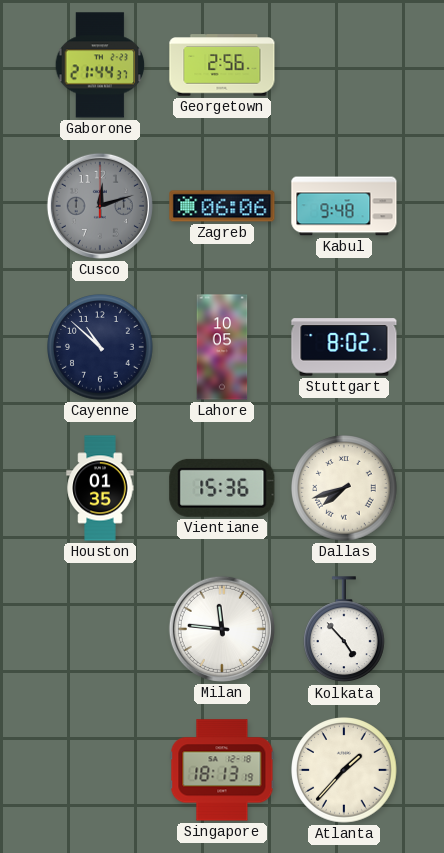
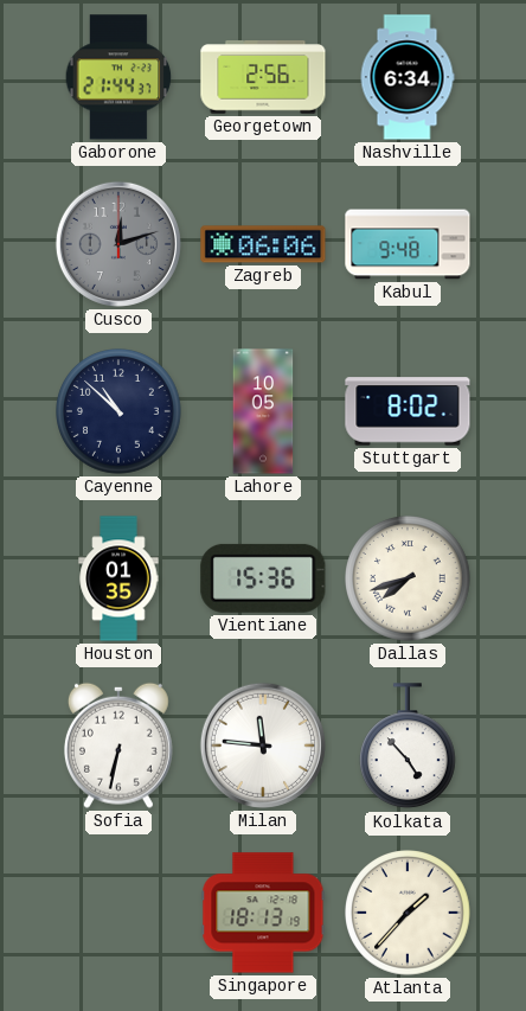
Nashville: none -> 6:34
Sofia: none -> 6:32
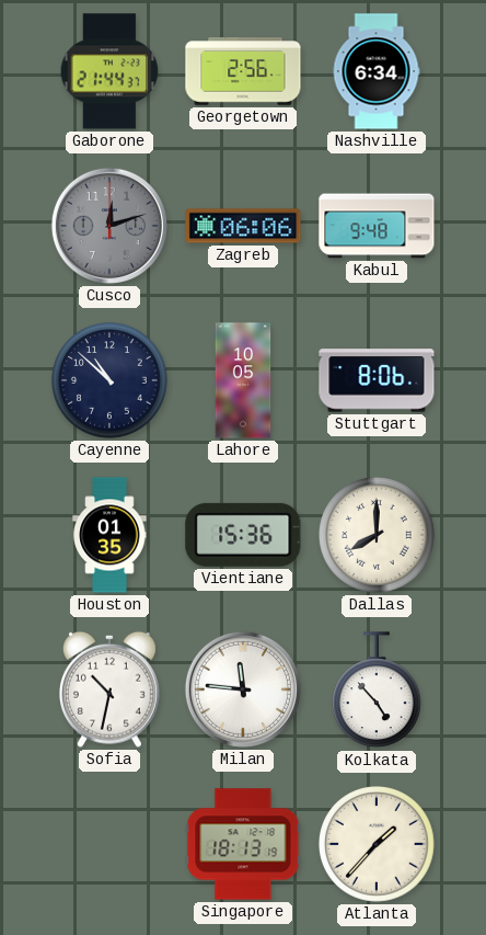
Stuttgart: 8:02 -> 8:06
Dallas: 7:42 -> 8:00
Sofia: 6:32 -> 10:32
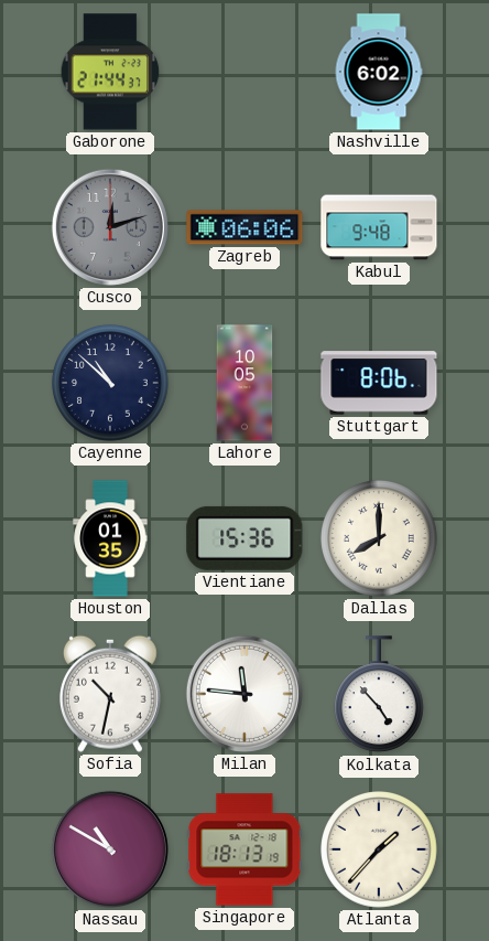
Georgetown: 2:56 -> none
Nashville: 6:34 -> 6:02
Nassau: none -> 10:50
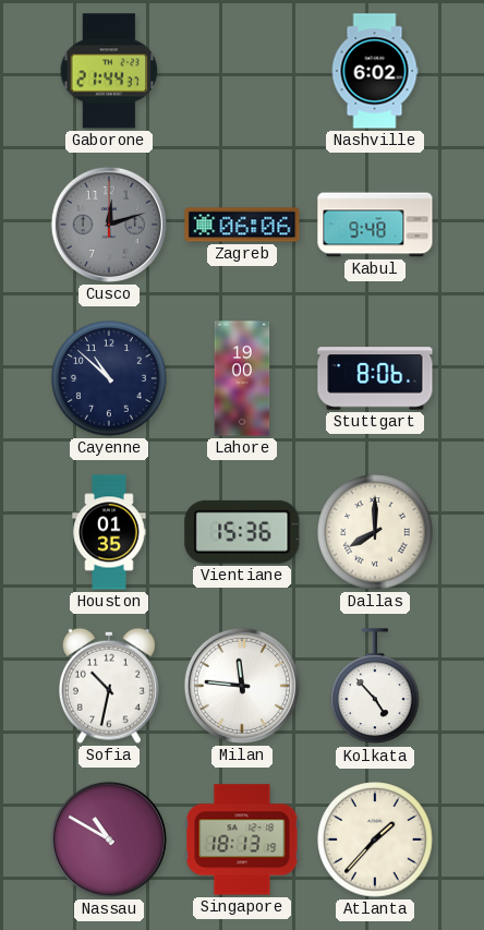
Lahore: 10:05 -> 19:00
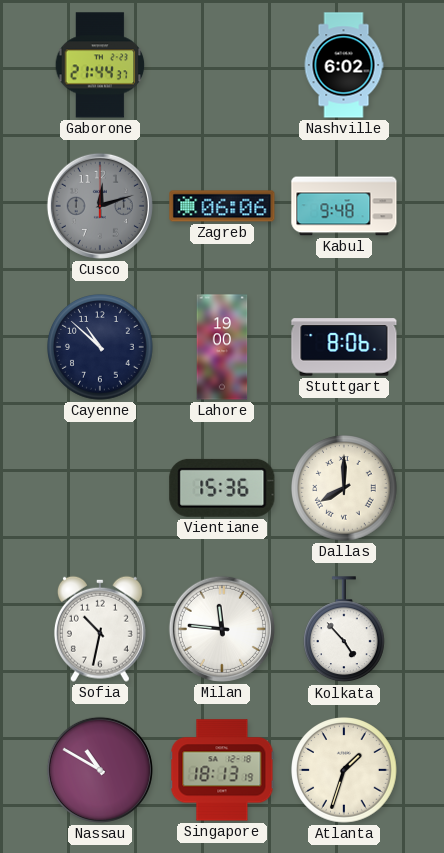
Houston: 01:35 -> none
Atlanta: 1:37 -> 1:33
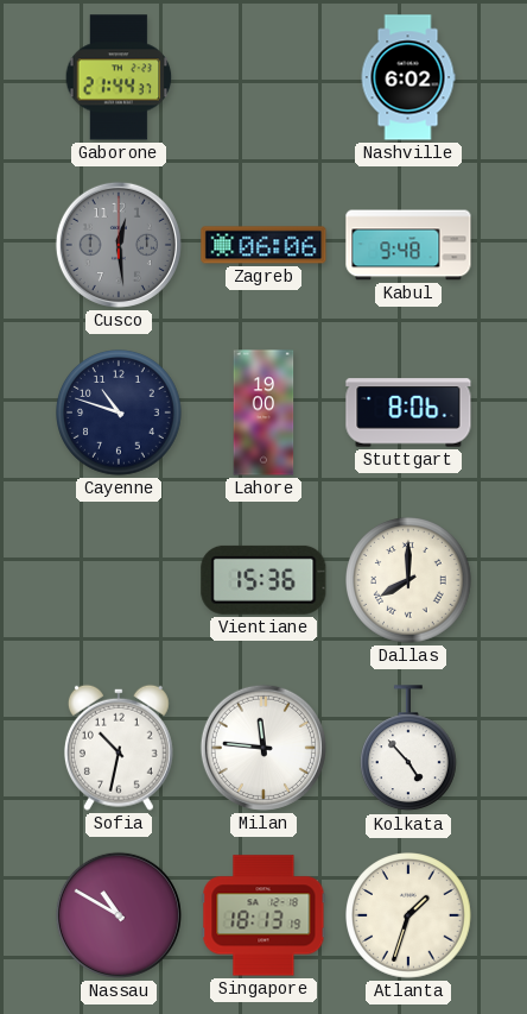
Cusco: 12:12 -> 12:29
Cayenne: 10:52 -> 10:48
